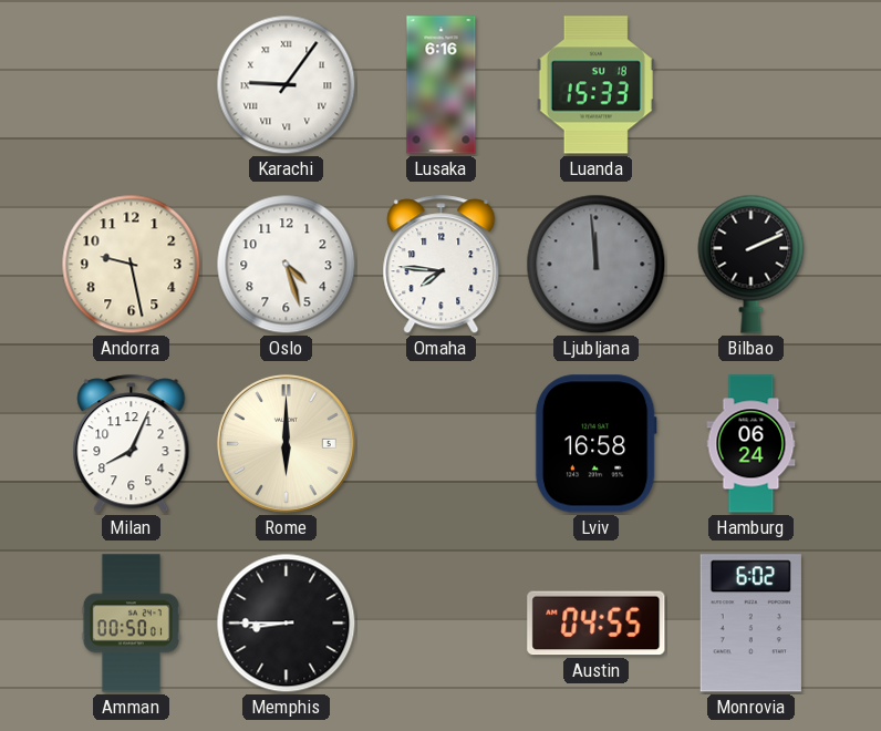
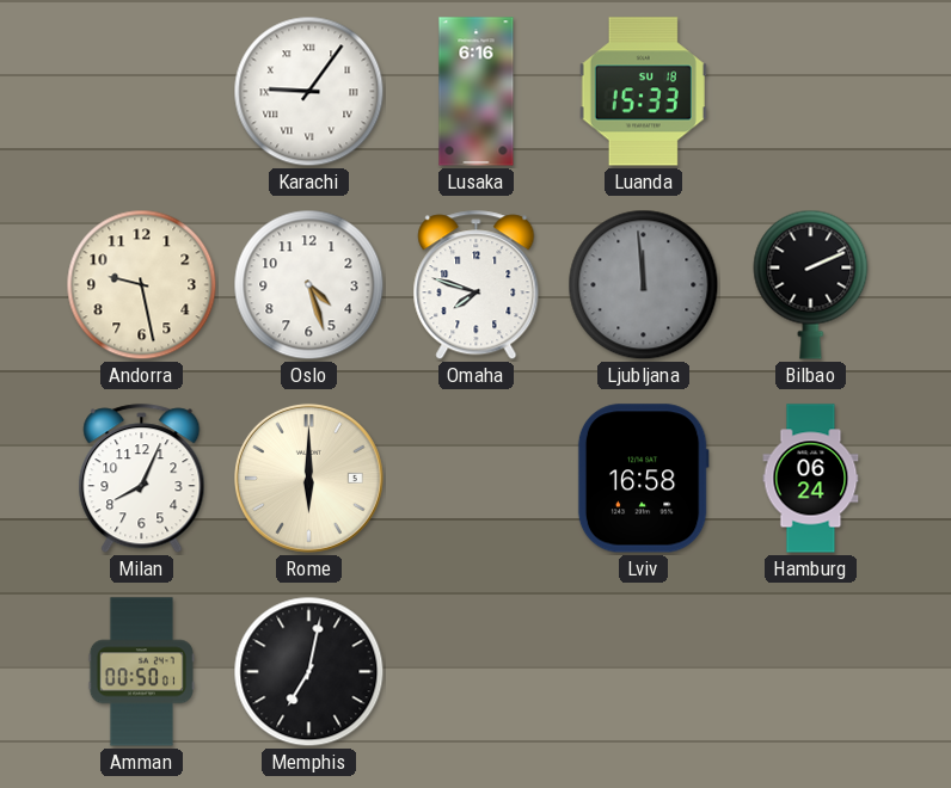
Omaha: 7:46 -> 7:48
Memphis: 8:45 -> 7:02
Austin: 04:55 -> none
Monrovia: 6:02 -> none
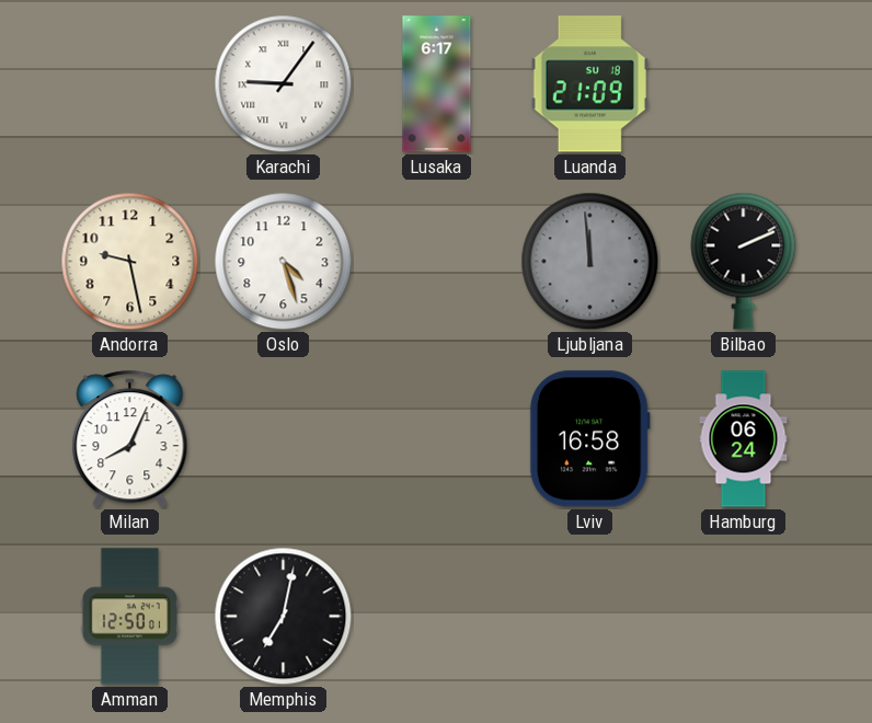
Lusaka: 6:16 -> 6:17
Luanda: 15:33 -> 21:09
Omaha: 7:48 -> none
Rome: 6:00 -> none
Amman: 00:50 -> 12:50
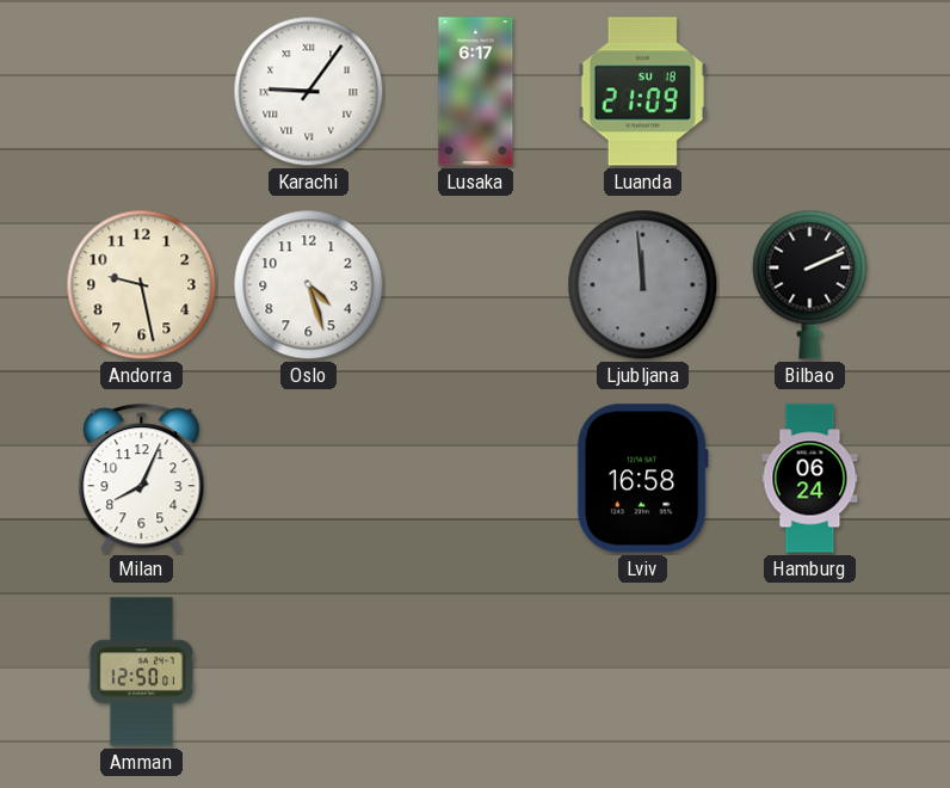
Memphis: 7:02 -> none
